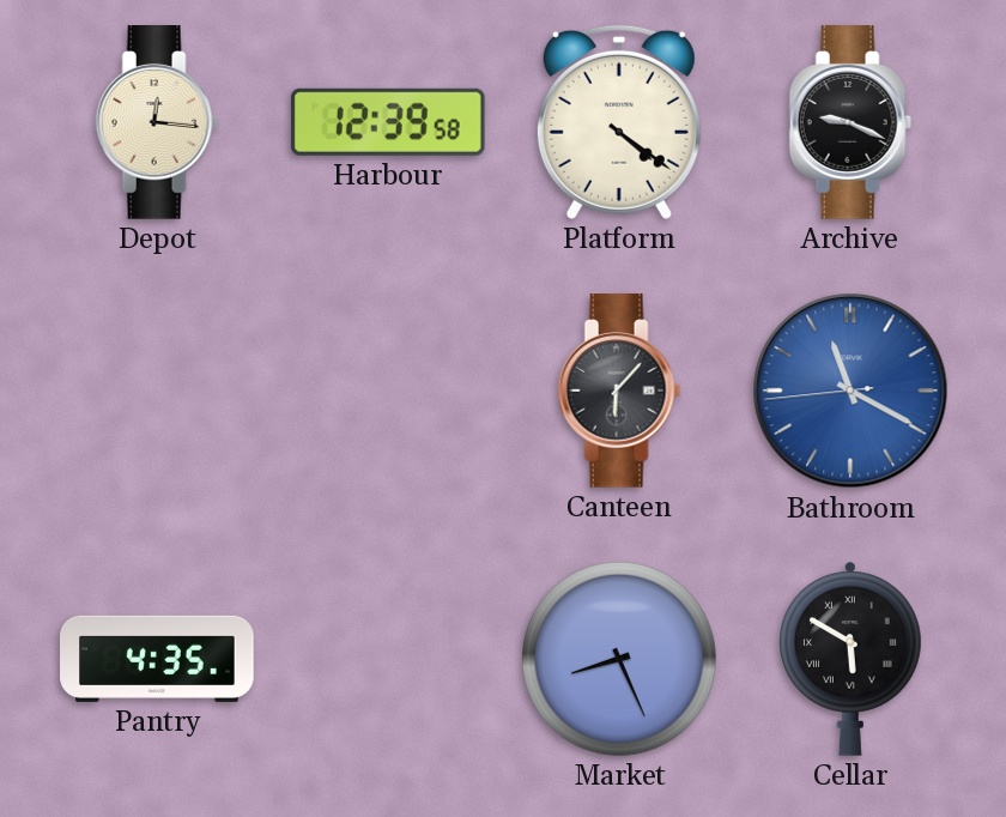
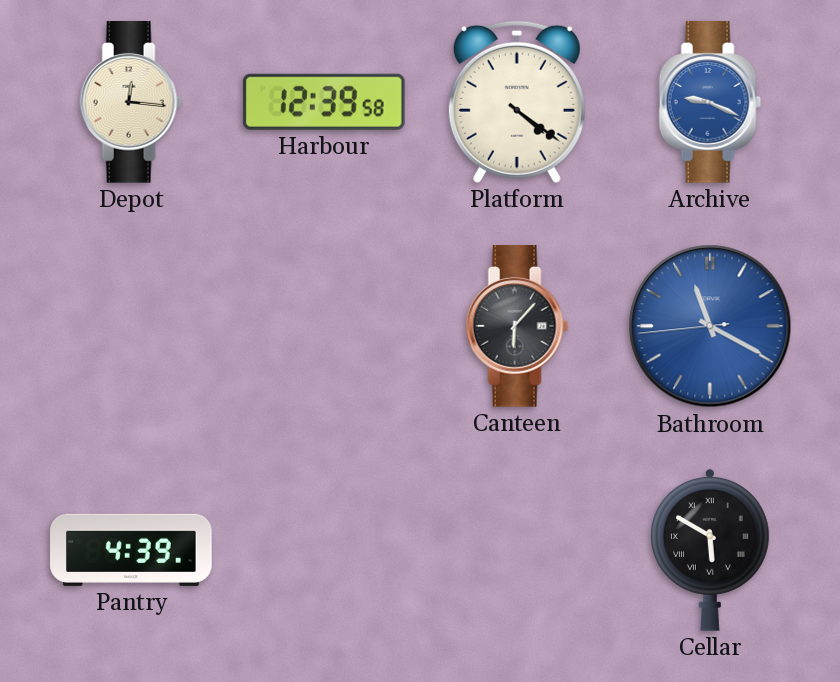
Archive dial: black -> blue
Pantry: 4:35 -> 4:39
Market: 8:26 -> none
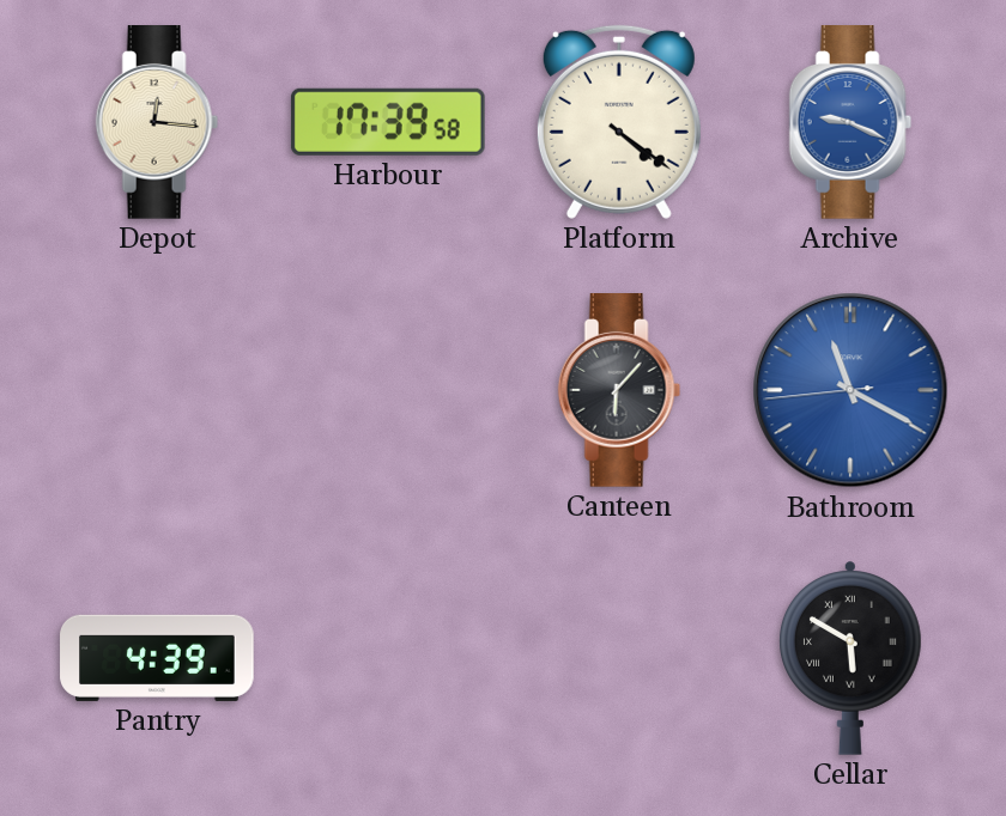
Harbour: 12:39 -> 17:39
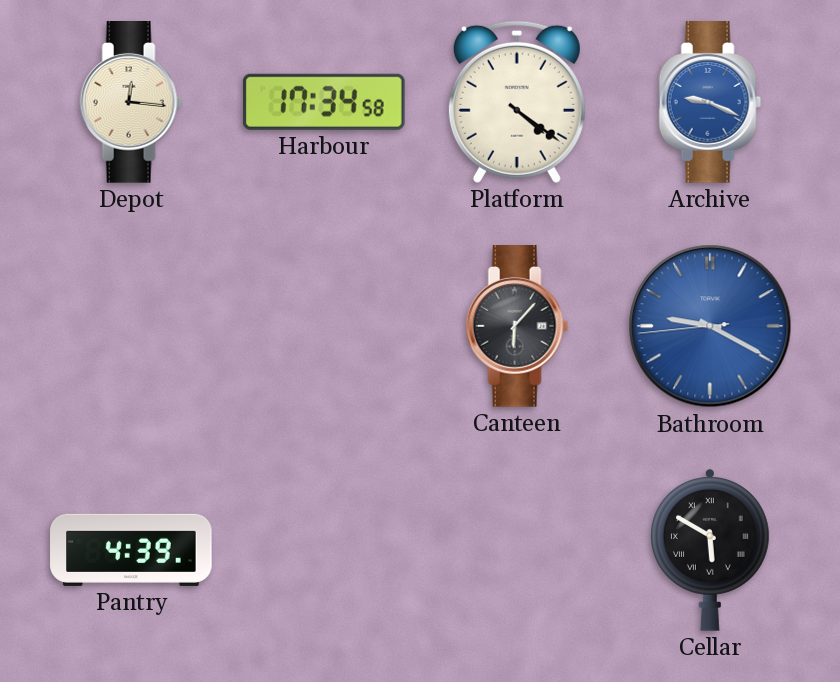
Harbour: 17:39 -> 17:34
Bathroom: 11:19 -> 9:19
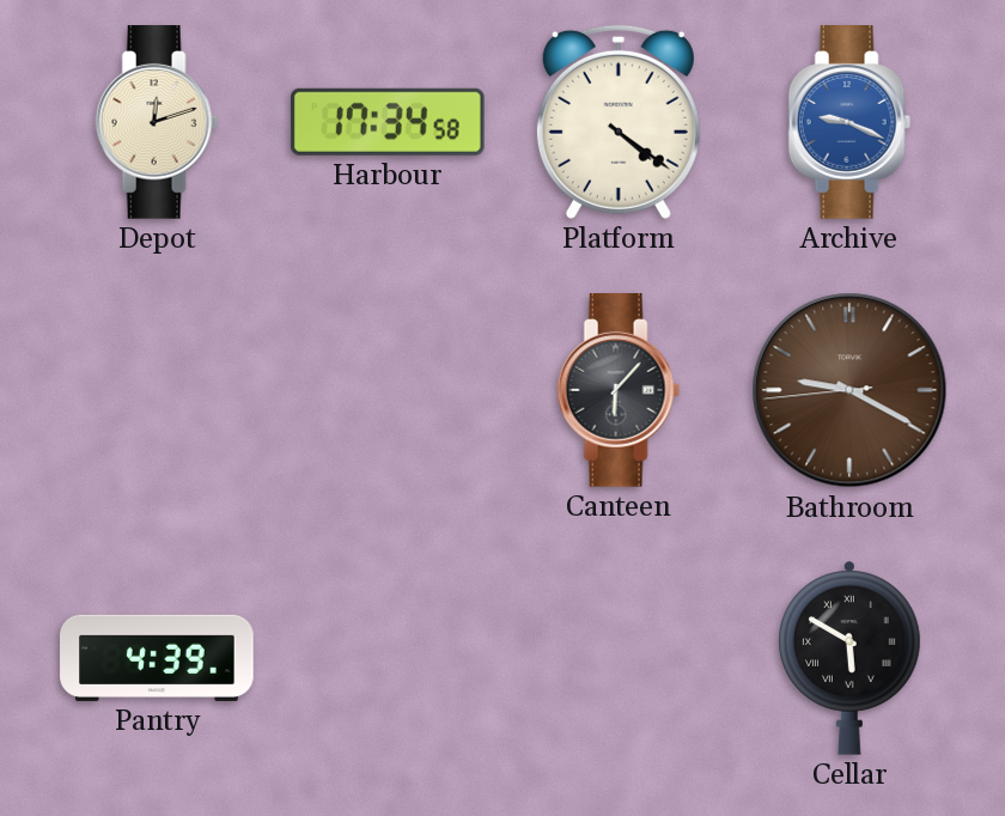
Depot: 12:16 -> 12:12
Bathroom dial: blue -> brown
